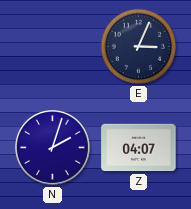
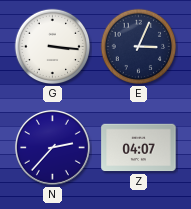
G: none -> 3:16
N: 2:03 -> 2:37
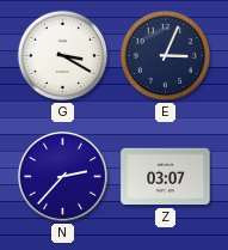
G: 3:16 -> 3:20
Z: 04:07 -> 03:07
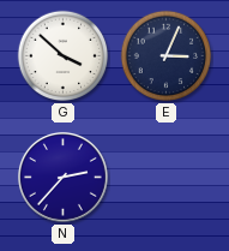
G: 3:20 -> 3:52
Z: 03:07 -> none
